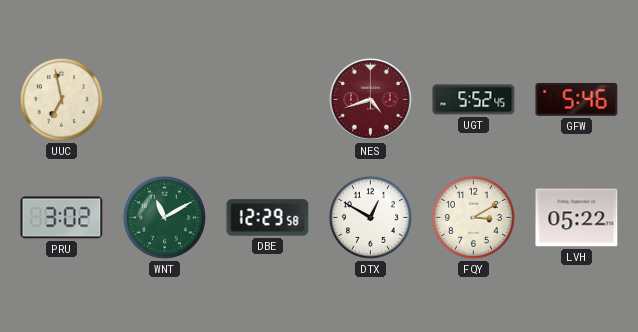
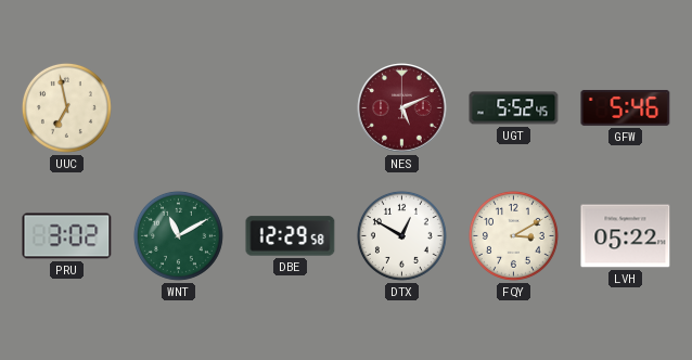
NES: 4:42 -> 5:11
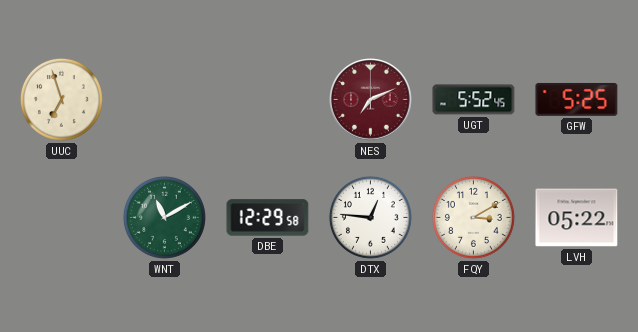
UUC: 6:58 -> 6:57
NES: 5:11 -> 7:11
GFW: 5:46 -> 5:25
PRU: 3:02 -> none
DTX: 12:50 -> 12:46
